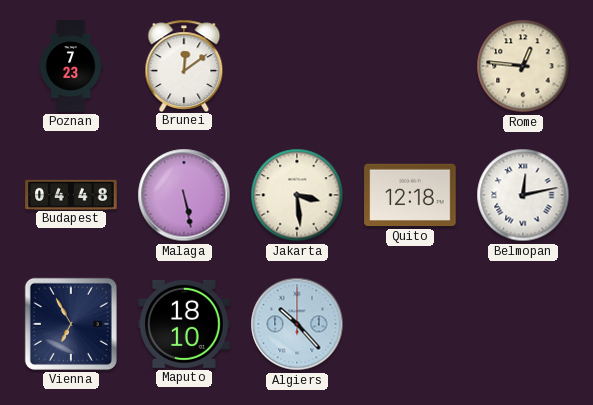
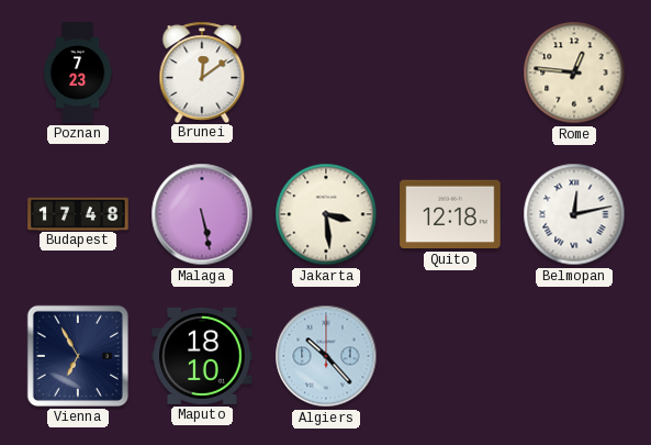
Budapest: 04:48 -> 17:48
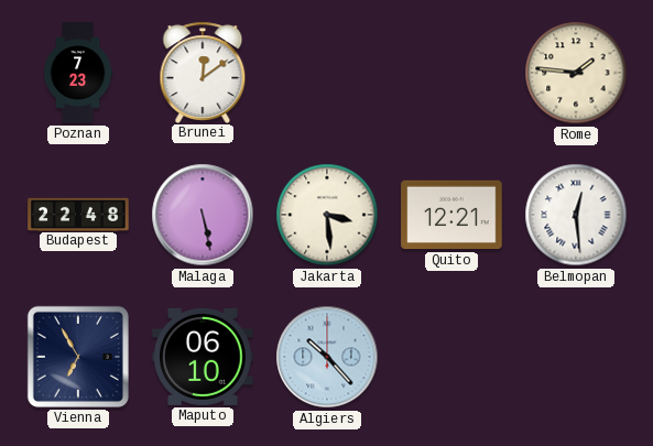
Rome: 12:46 -> 1:46
Budapest: 17:48 -> 22:48
Quito: 12:18 -> 12:21
Belmopan: 12:13 -> 12:29
Maputo: 18:10 -> 06:10
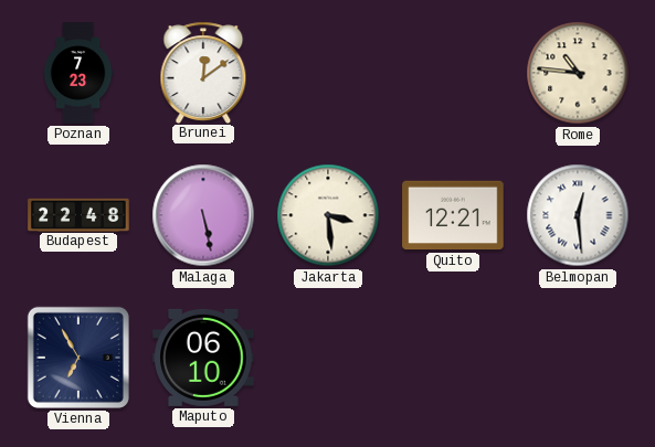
Rome: 1:46 -> 10:46
Algiers: 10:23 -> none
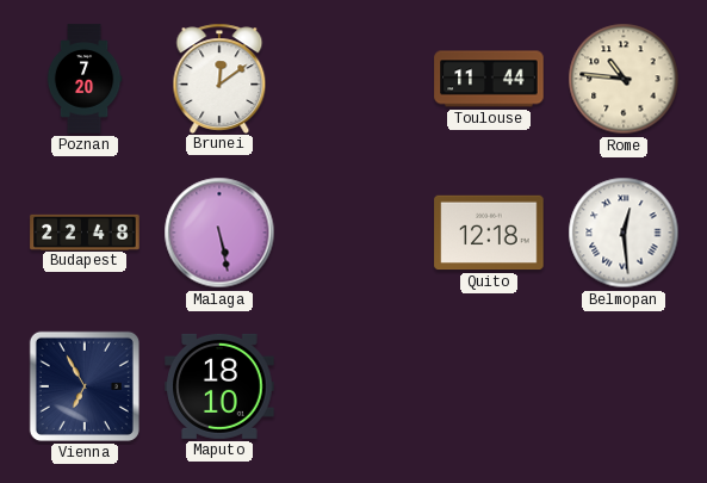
Poznan: 7:23 -> 7:20
Toulouse: none -> 11:44
Jakarta: 3:29 -> none
Quito: 12:21 -> 12:18
Maputo: 06:10 -> 18:10
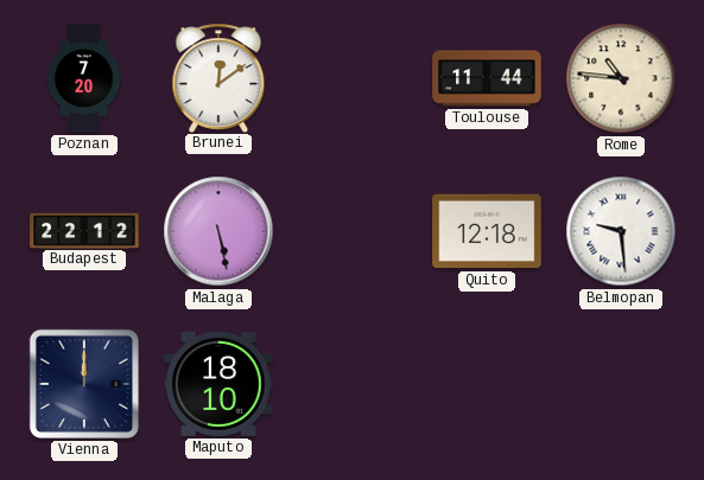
Budapest: 22:48 -> 22:12
Belmopan: 12:29 -> 9:29
Vienna: 6:55 -> 12:00
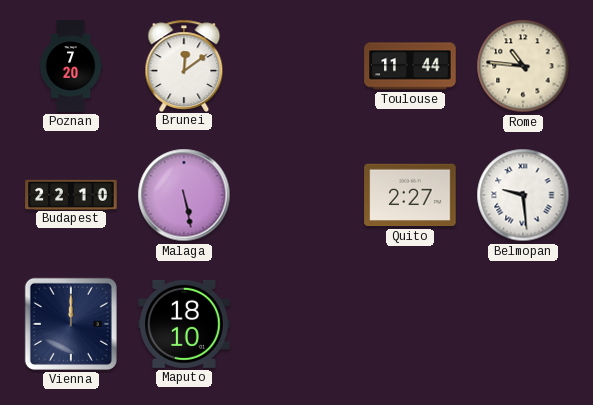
Budapest: 22:12 -> 22:10
Quito: 12:18 -> 2:27
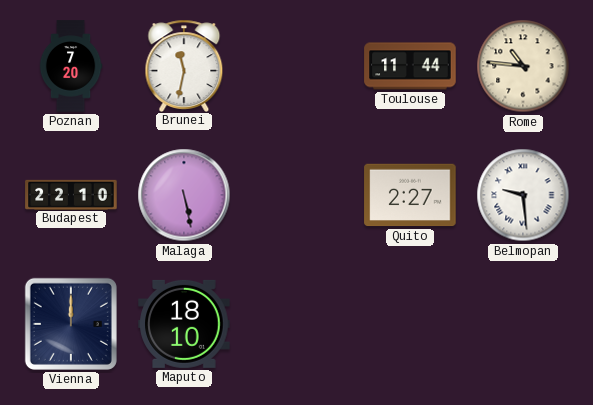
Brunei: 12:09 -> 11:32
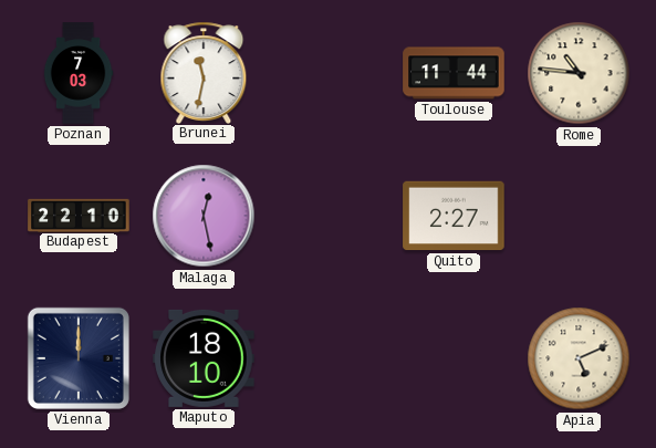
Poznan: 7:20 -> 7:03
Malaga: 5:28 -> 12:28
Belmopan: 9:29 -> none
Apia: none -> 5:11
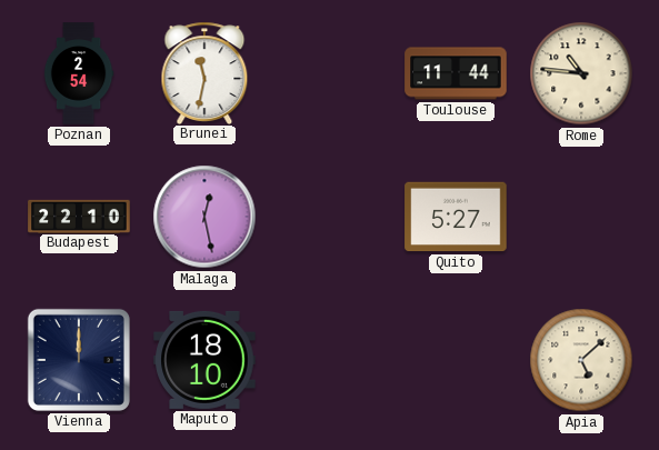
Poznan: 7:03 -> 2:54
Quito: 2:27 -> 5:27
Apia: 5:11 -> 5:08
